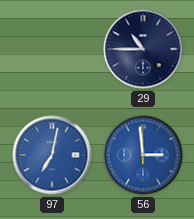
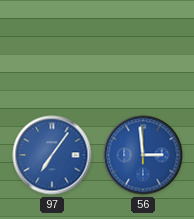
29: 10:45 -> none
97: 7:02 -> 7:06
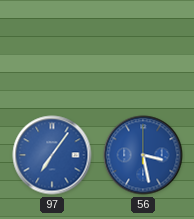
56: 2:59 -> 3:28
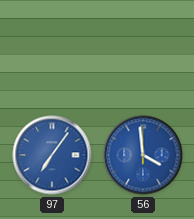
56: 3:28 -> 3:59
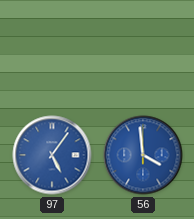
97: 7:06 -> 5:06
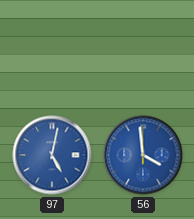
97: 5:06 -> 5:02
